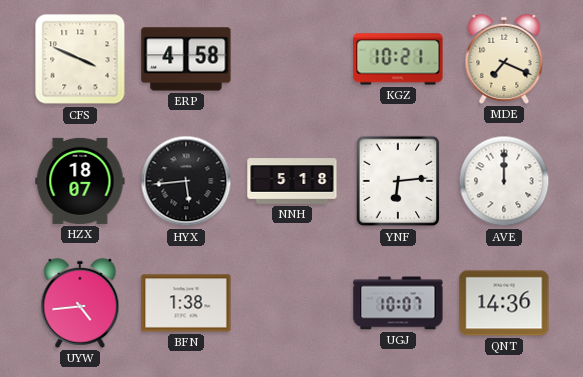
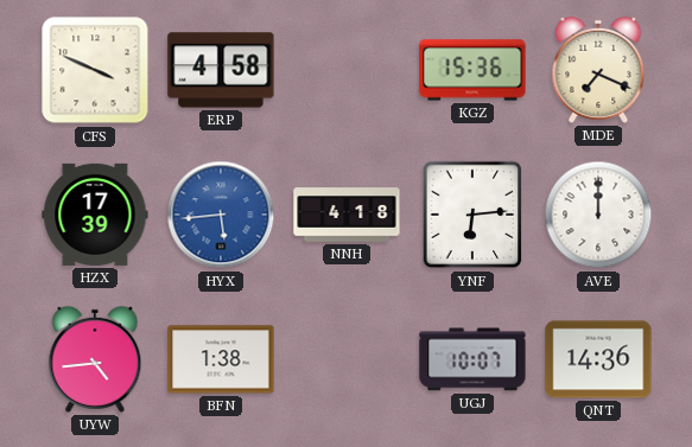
KGZ: 10:21 -> 15:36
HZX: 18:07 -> 17:39
HYX dial: black -> blue
NNH: 5:18 -> 4:18
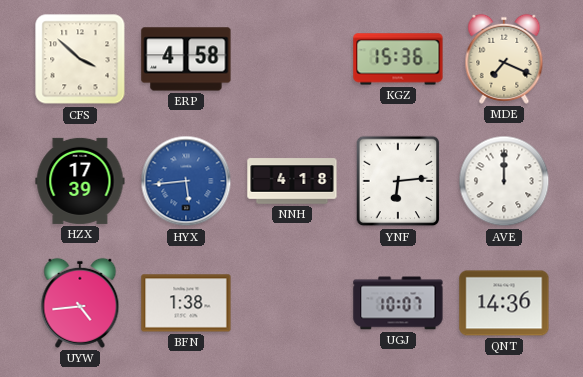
CFS: 3:49 -> 3:52
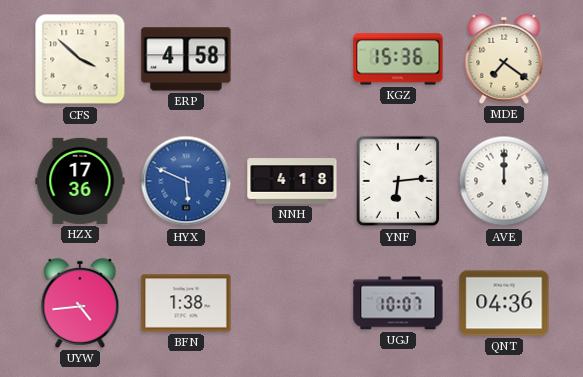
MDE: 7:19 -> 7:21
HZX: 17:39 -> 17:36
HYX: 5:44 -> 5:49
QNT: 14:36 -> 04:36
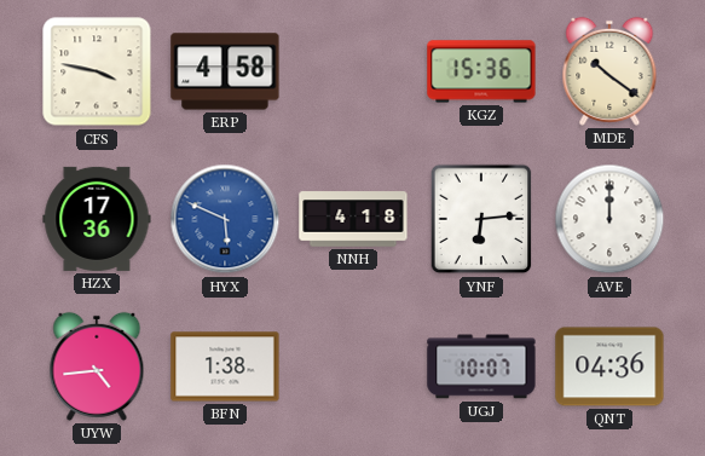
CFS: 3:52 -> 3:47
MDE: 7:21 -> 10:21
